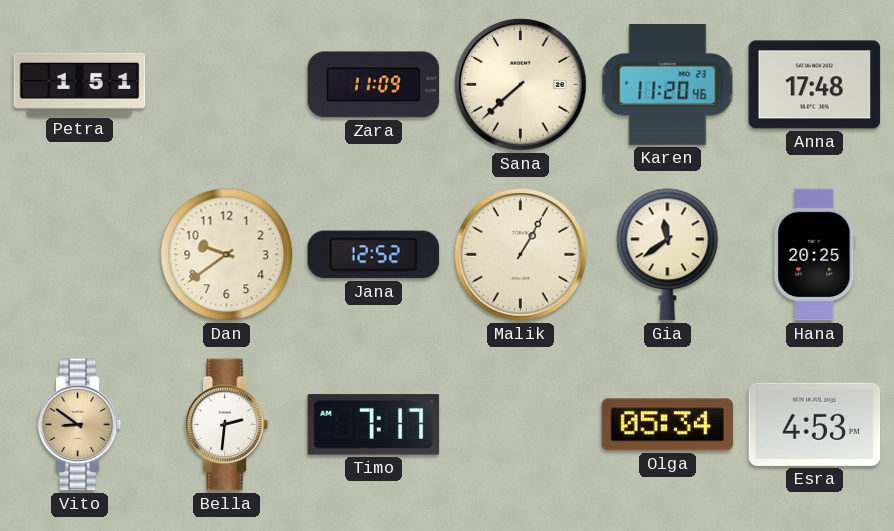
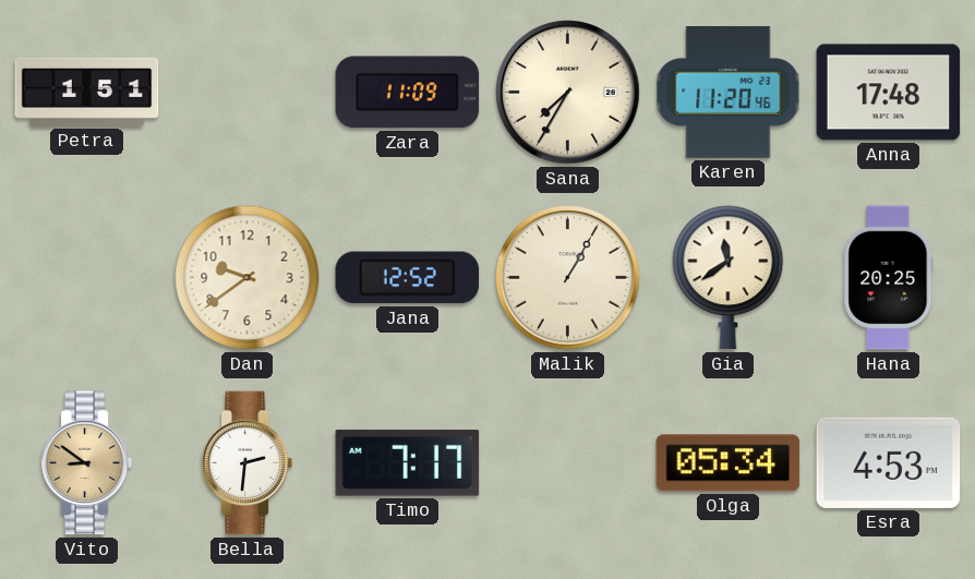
Sana: 7:38 -> 7:35
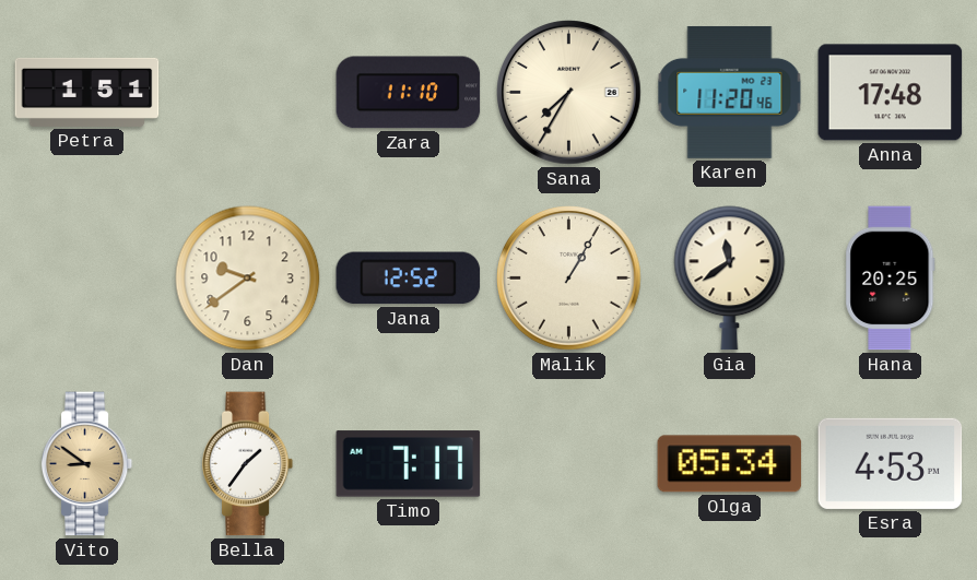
Zara: 11:09 -> 11:10
Bella: 2:31 -> 1:36
